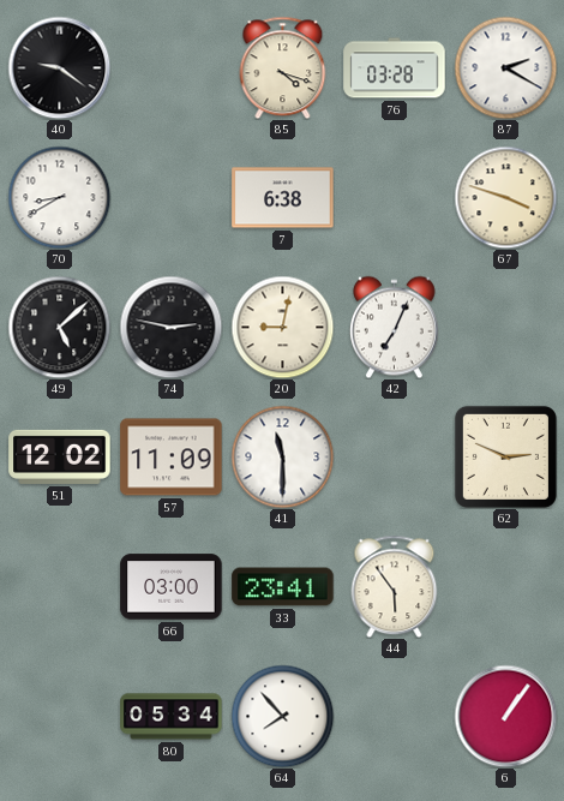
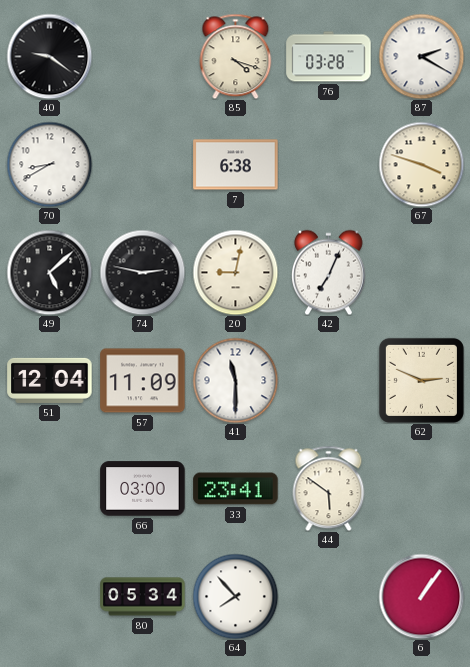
51: 12:02 -> 12:04
44: 5:54 -> 5:51
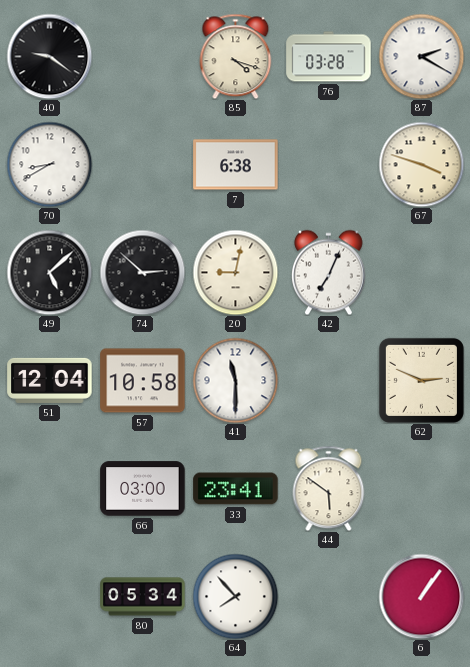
74: 2:47 -> 2:52
57: 11:09 -> 10:58
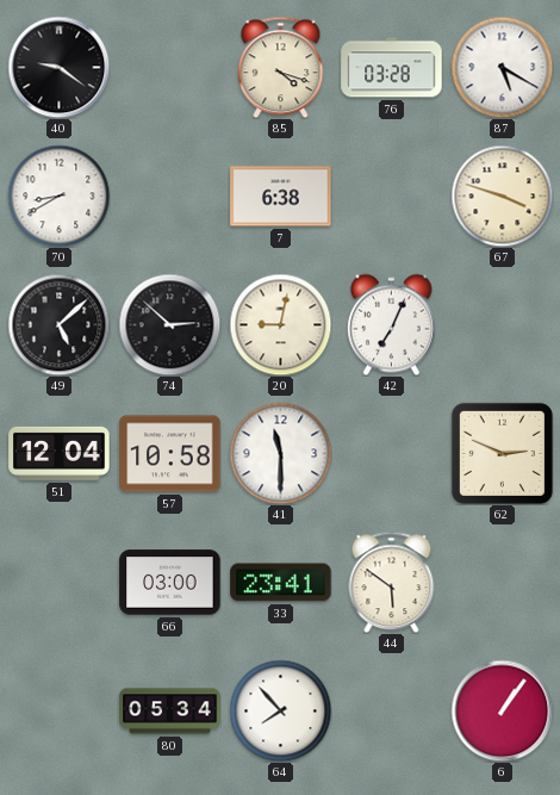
87: 2:20 -> 5:20
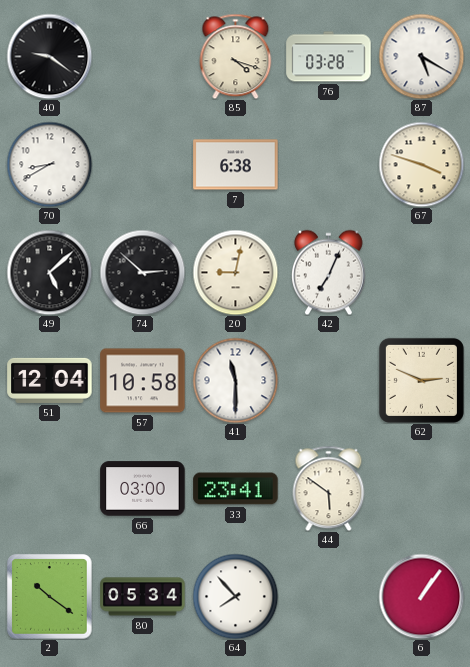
2: none -> 10:21
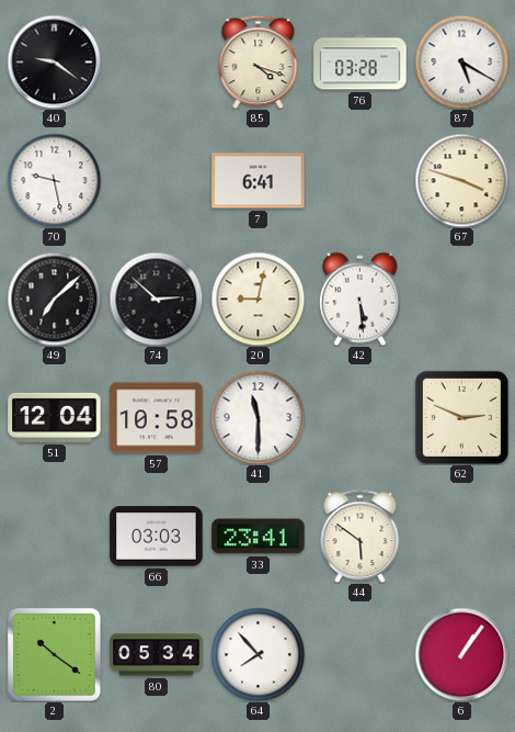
70: 8:40 -> 9:28
7: 6:38 -> 6:41
49: 5:08 -> 7:08
42: 7:04 -> 5:29
66: 03:00 -> 03:03
